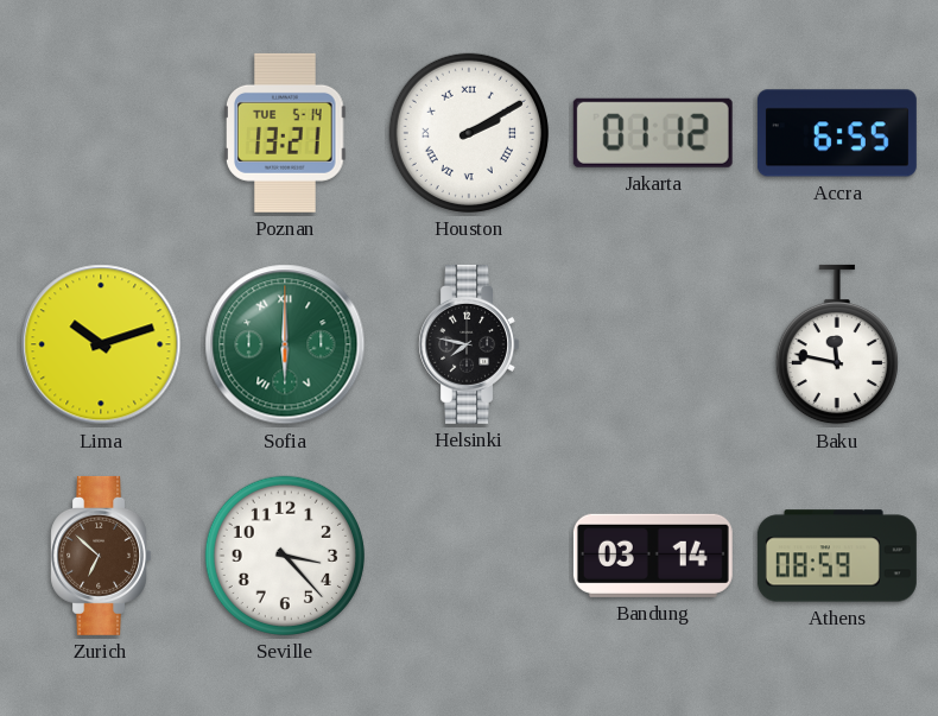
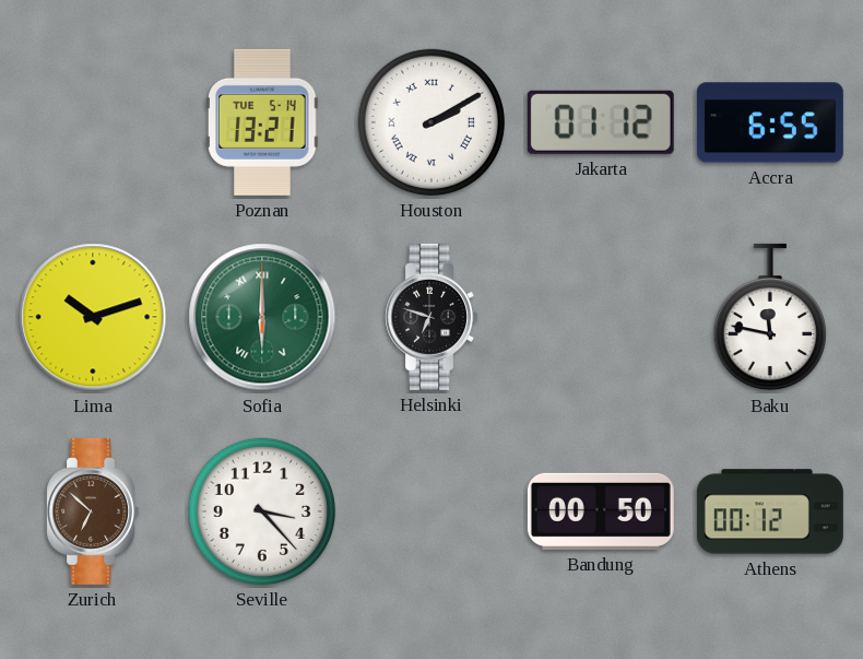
Helsinki: 7:47 -> 6:48
Bandung: 03:14 -> 00:50
Athens: 08:59 -> 00:12
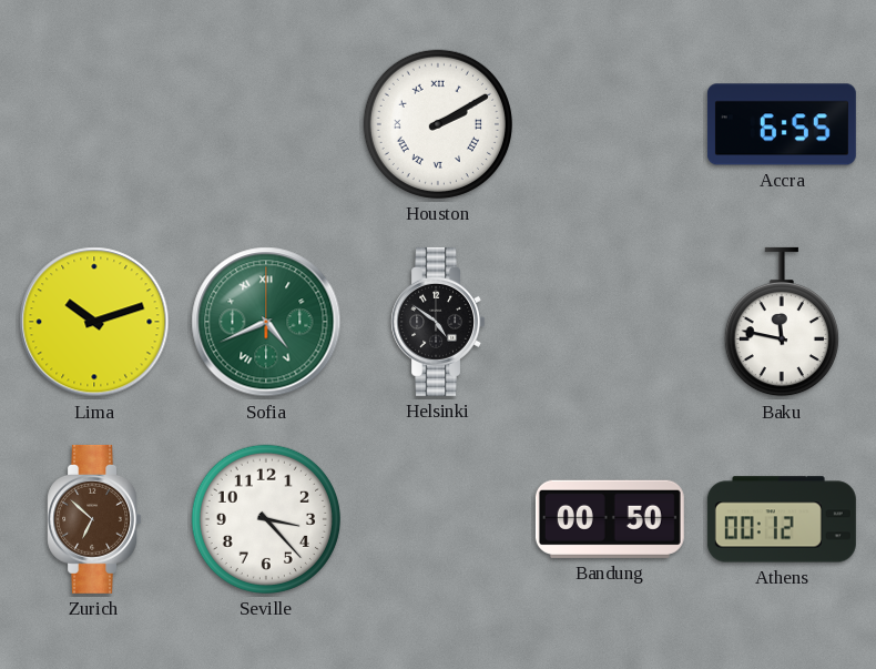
Poznan: 13:21 -> none
Jakarta: 01:12 -> none
Sofia: 6:00 -> 4:41
Helsinki: 6:48 -> 4:51
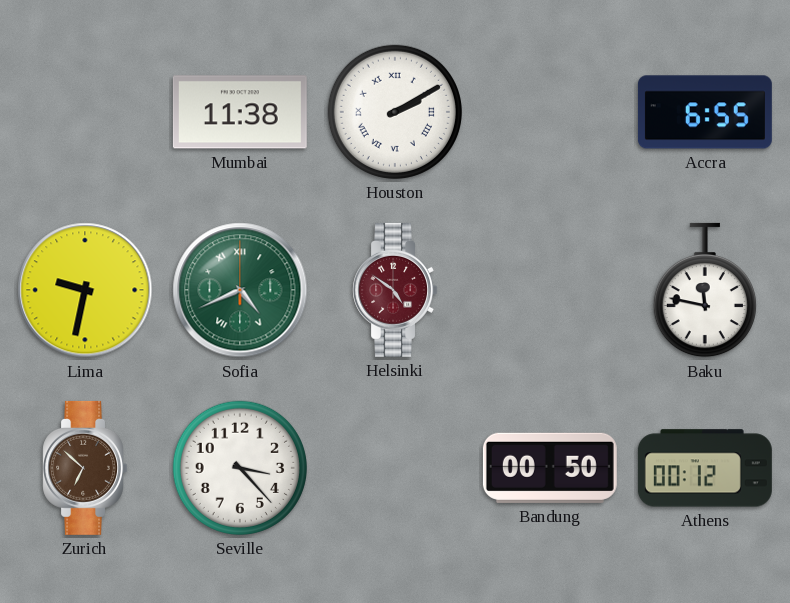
Mumbai: none -> 11:38
Lima: 10:12 -> 9:32
Helsinki dial: black -> burgundy
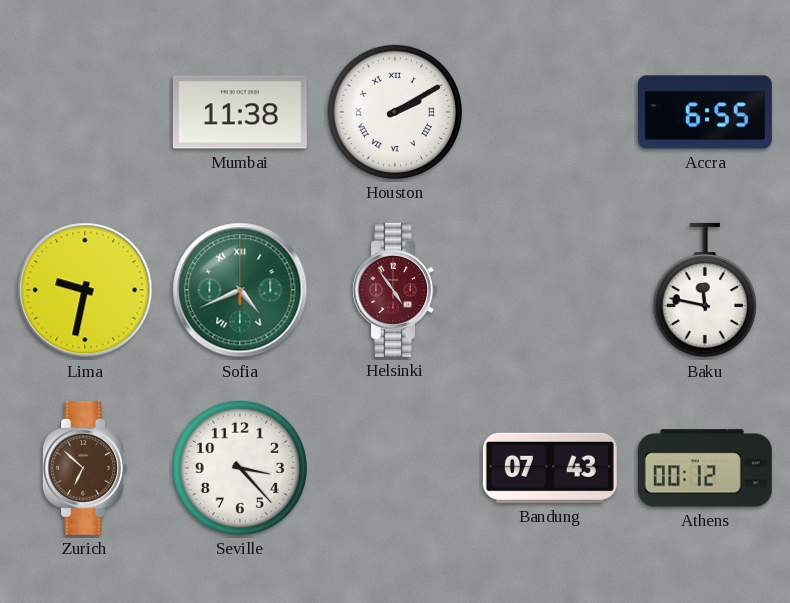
Helsinki: 4:51 -> 4:54
Bandung: 00:50 -> 07:43
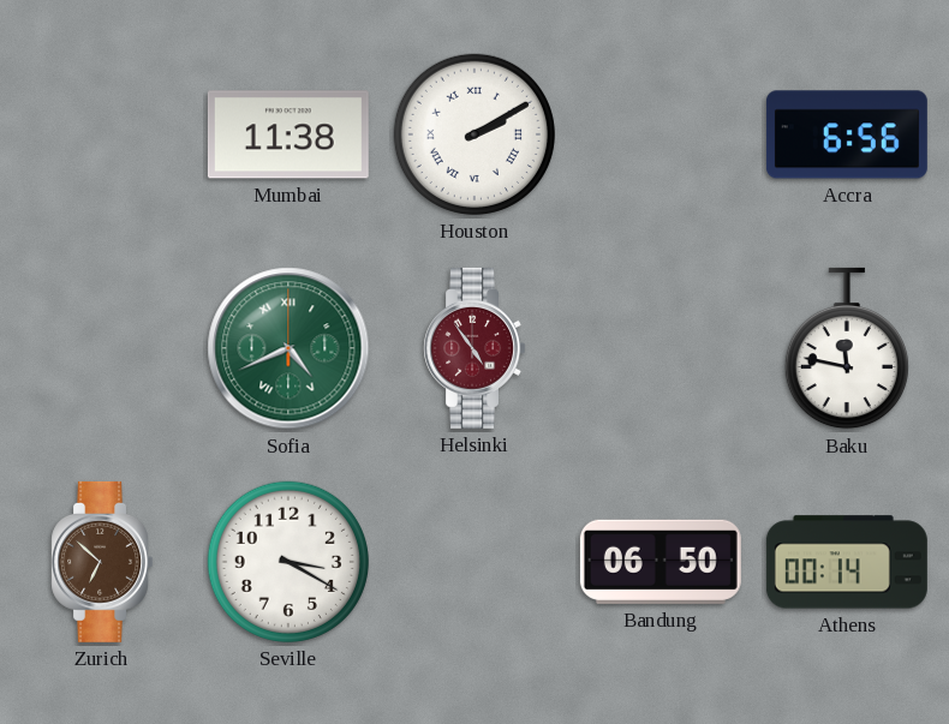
Accra: 6:55 -> 6:56
Lima: 9:32 -> none
Seville: 3:23 -> 3:20
Bandung: 07:43 -> 06:50
Athens: 00:12 -> 00:14
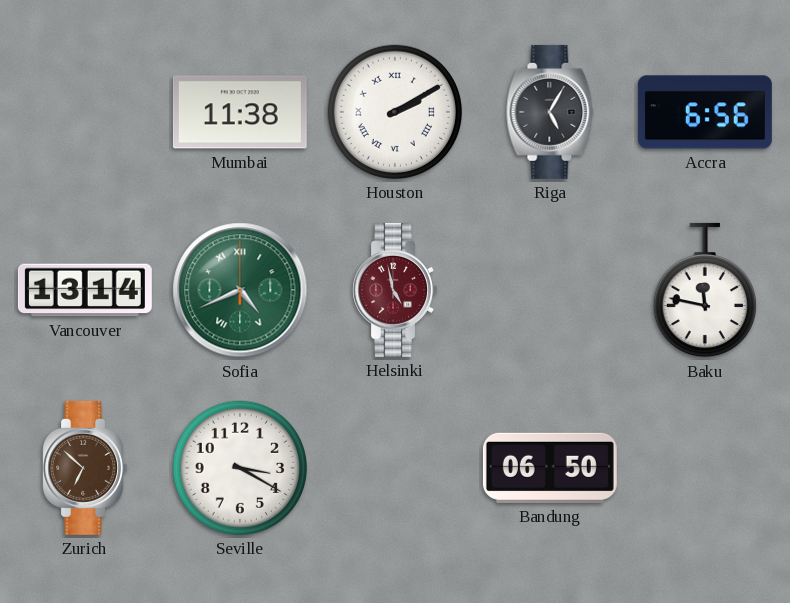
Riga: none -> 5:05
Vancouver: none -> 13:14
Helsinki: 4:54 -> 4:58
Athens: 00:14 -> none
